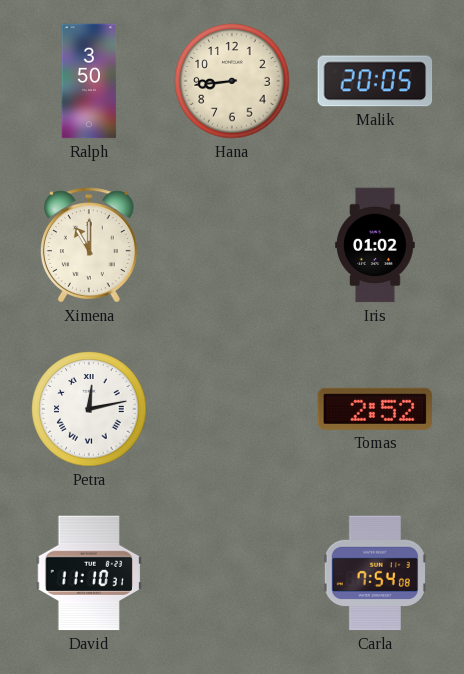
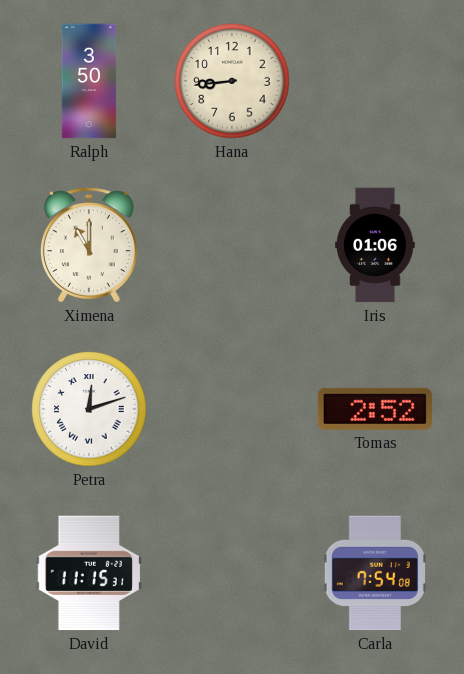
Malik: 20:05 -> none
Iris: 01:02 -> 01:06
Petra: 12:13 -> 12:12
David: 11:10 -> 11:15
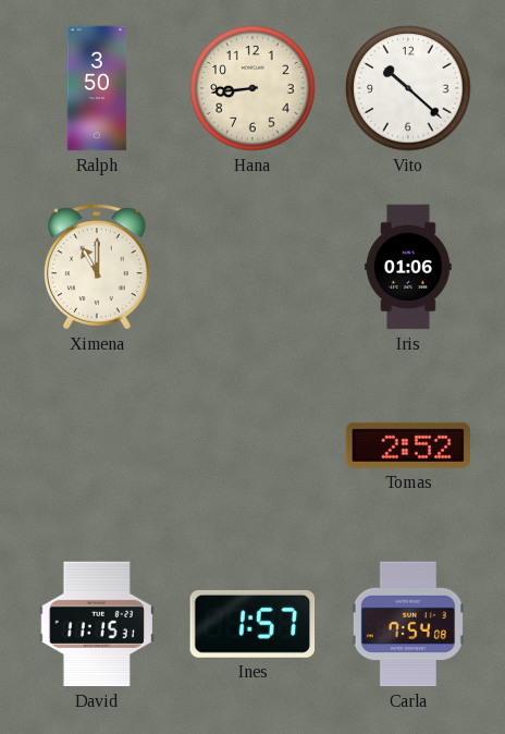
Vito: none -> 10:22
Petra: 12:12 -> none
Ines: none -> 1:57
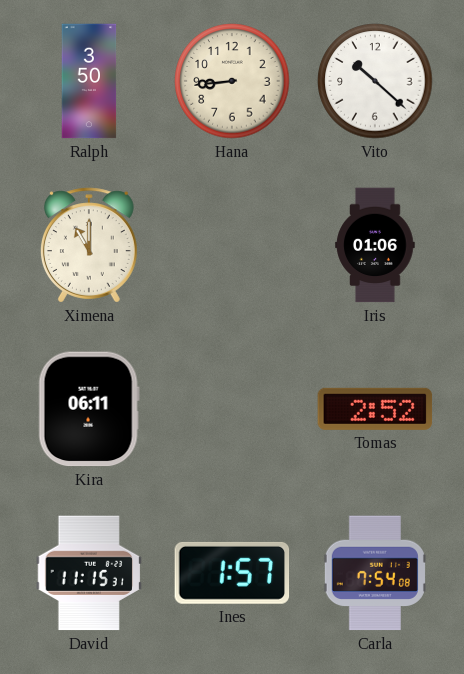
Kira: none -> 06:11
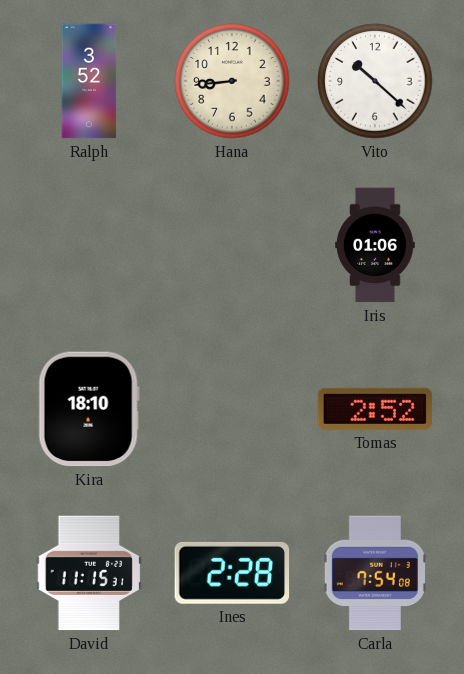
Ralph: 3:50 -> 3:52
Ximena: 11:00 -> none
Kira: 06:11 -> 18:10
Ines: 1:57 -> 2:28
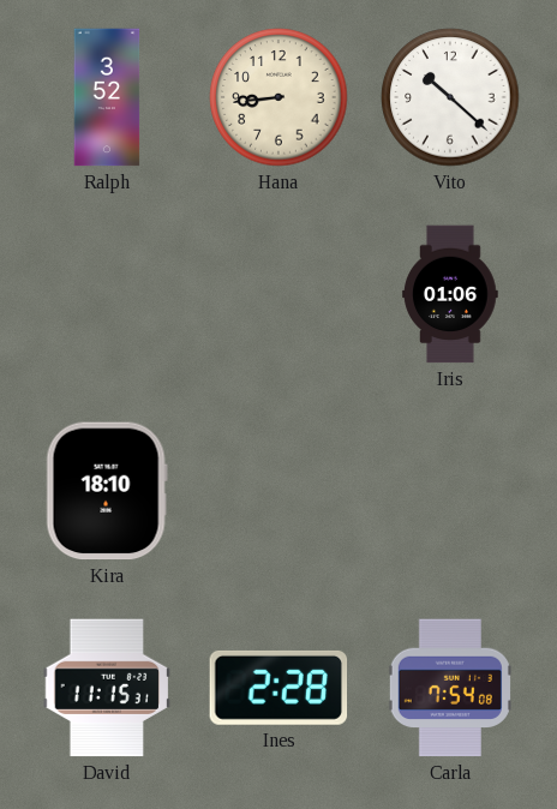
Tomas: 2:52 -> none
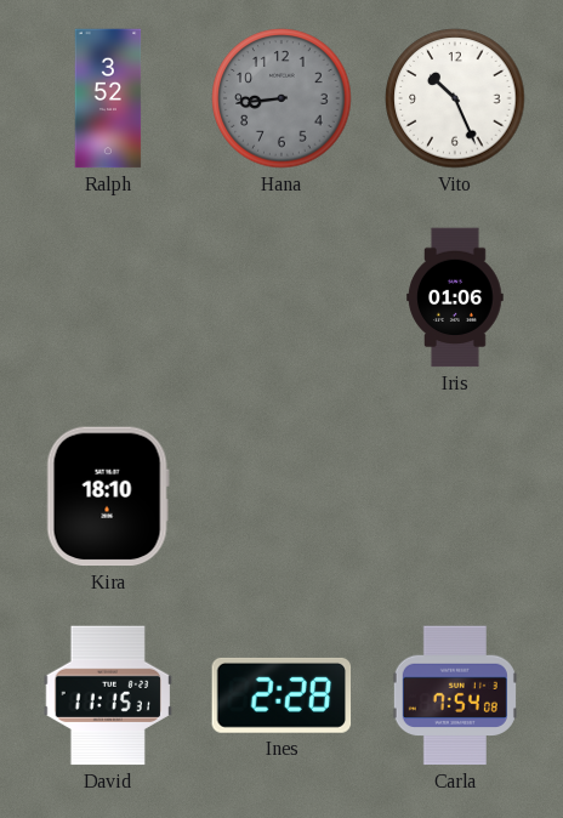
Hana dial: cream -> grey
Vito: 10:22 -> 10:26
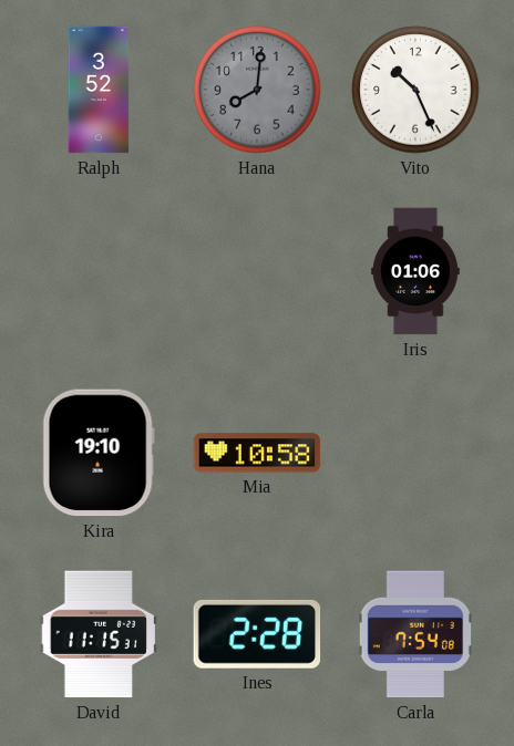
Hana: 8:44 -> 8:01
Kira: 18:10 -> 19:10
Mia: none -> 10:58
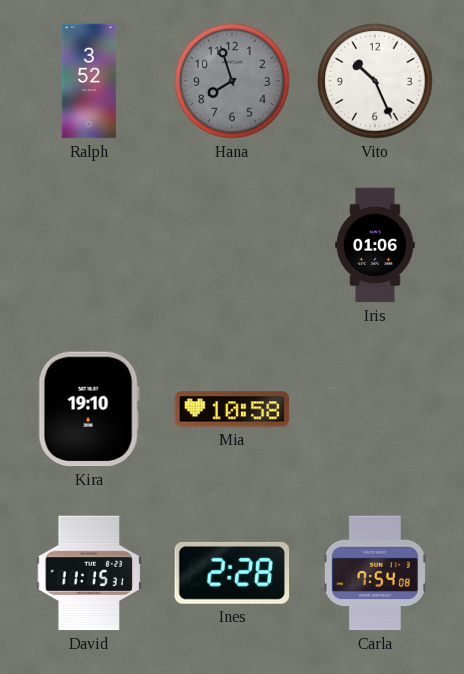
Hana: 8:01 -> 7:57
